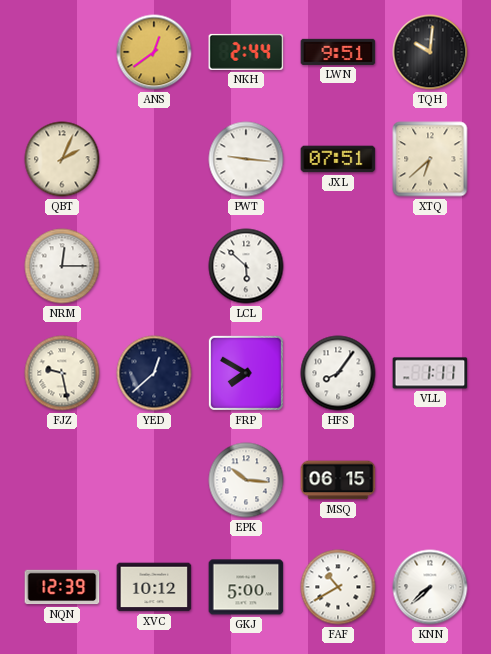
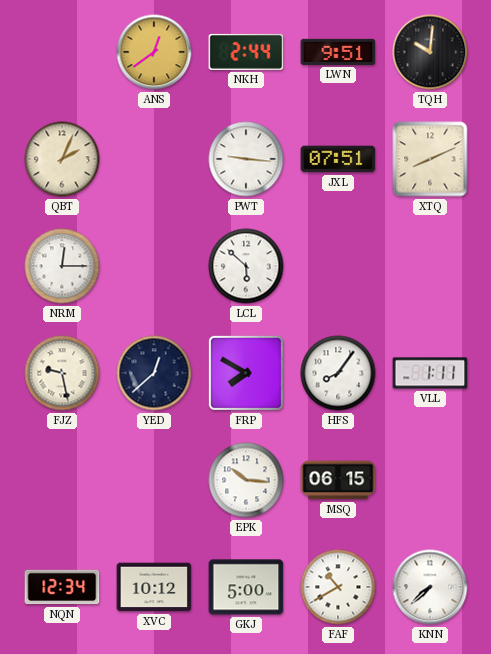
XTQ: 6:38 -> 8:11
NQN: 12:39 -> 12:34
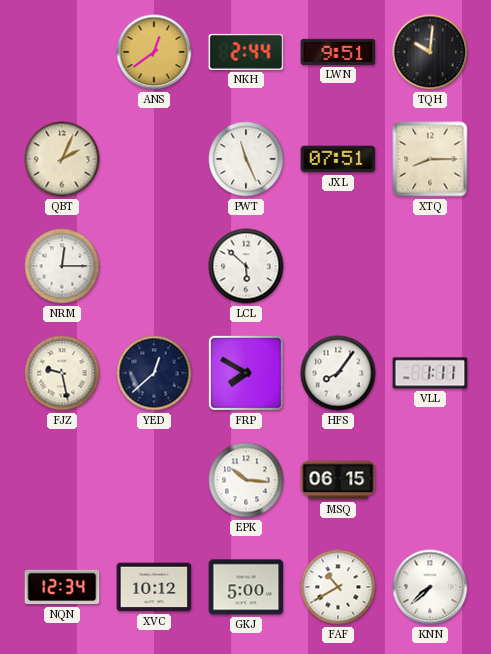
PWT: 9:16 -> 11:26
XTQ: 8:11 -> 8:15
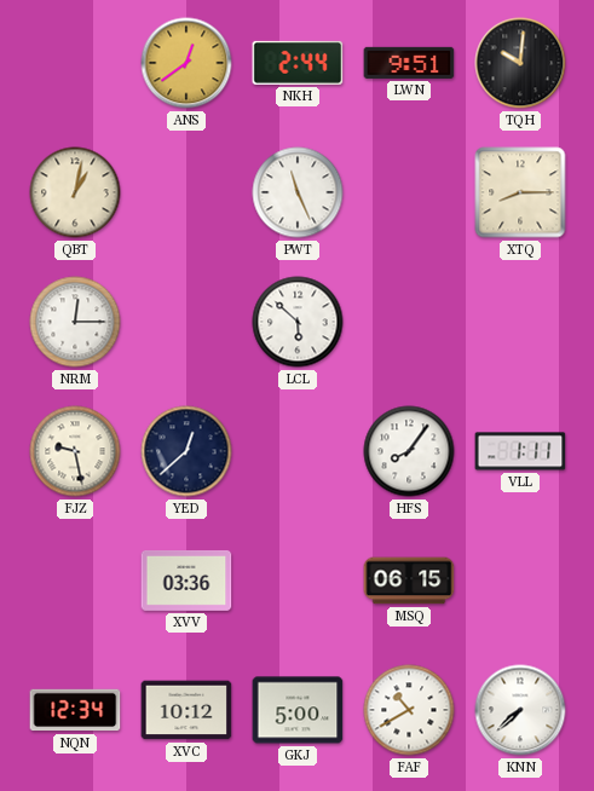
QBT: 2:04 -> 1:02
JXL: 07:51 -> none
FRP: 7:50 -> none
XVV: none -> 03:36
EPK: 10:16 -> none
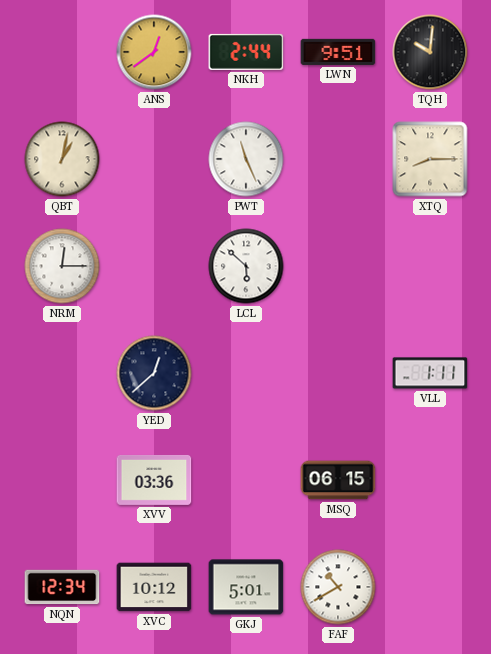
FJZ: 9:28 -> none
HFS: 8:06 -> none
GKJ: 5:00 -> 5:01
KNN: 7:38 -> none
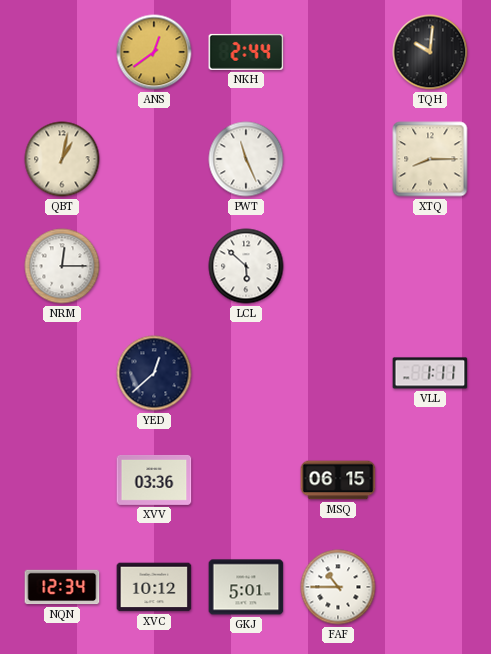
LWN: 9:51 -> none
FAF: 10:40 -> 10:45
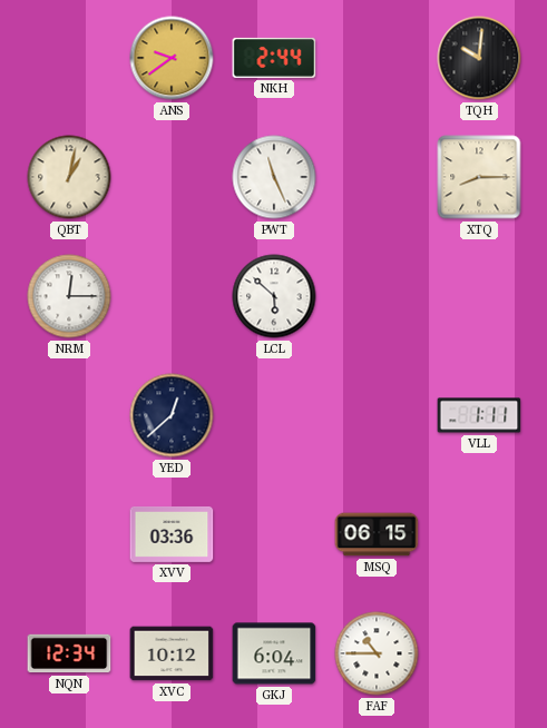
ANS: 12:39 -> 9:39
GKJ: 5:01 -> 6:04
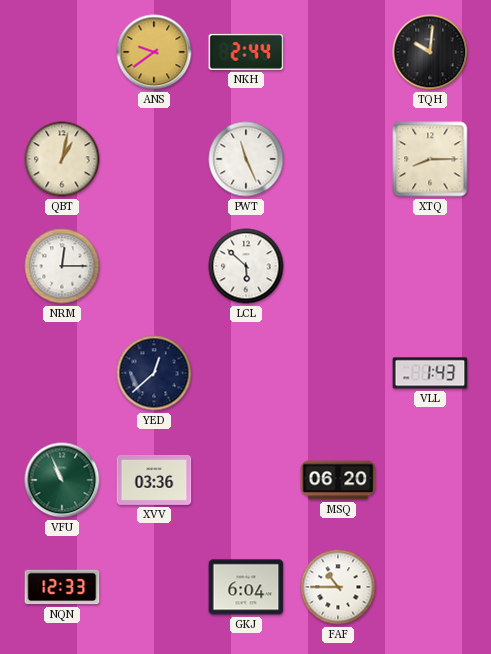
VLL: 1:11 -> 1:43
VFU: none -> 10:56
MSQ: 06:15 -> 06:20
NQN: 12:34 -> 12:33
XVC: 10:12 -> none
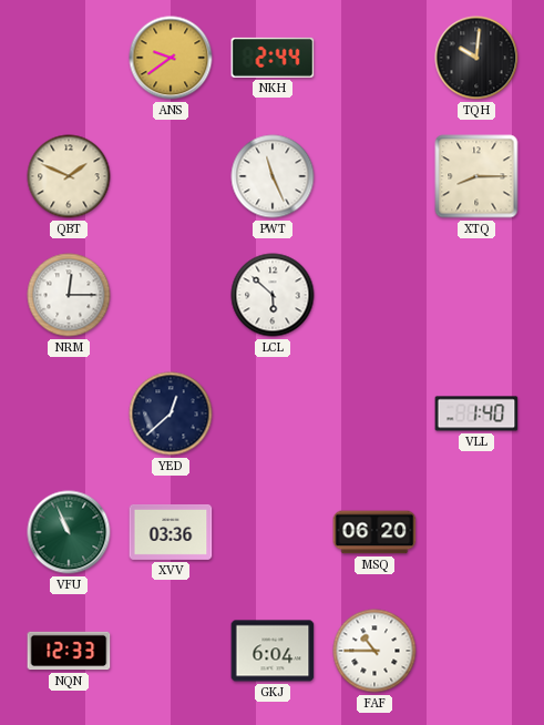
QBT: 1:02 -> 1:49
VLL: 1:43 -> 1:40
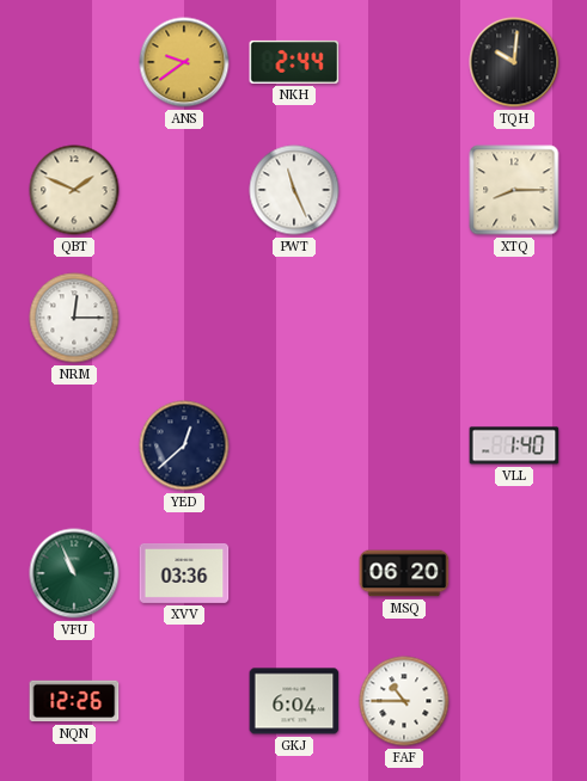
LCL: 5:52 -> none
NQN: 12:33 -> 12:26
